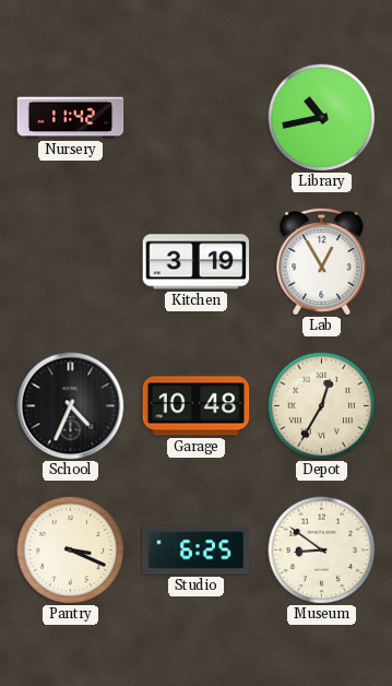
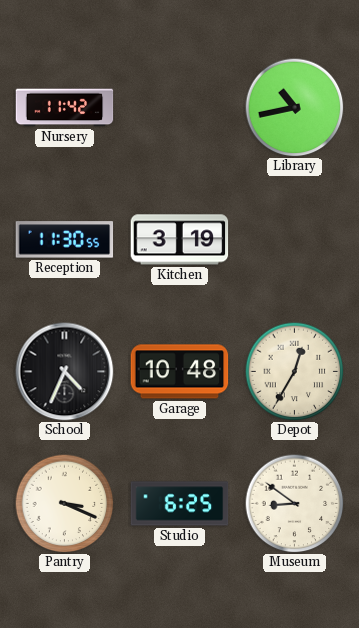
Reception: none -> 11:30
Lab: 12:55 -> none
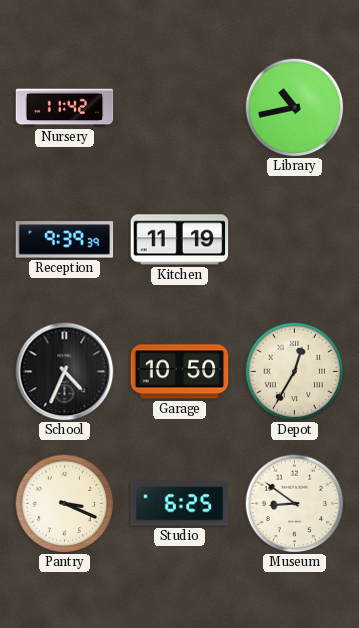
Reception: 11:30 -> 9:39
Kitchen: 3:19 -> 11:19
Garage: 10:48 -> 10:50
